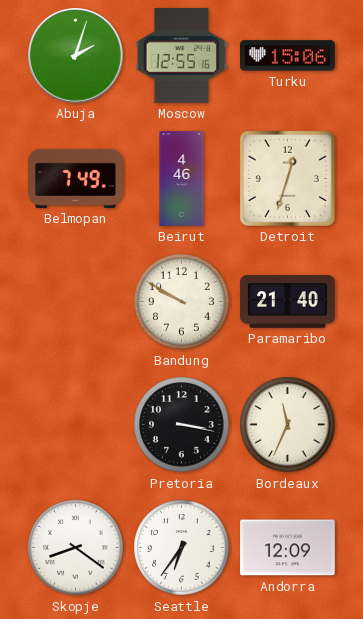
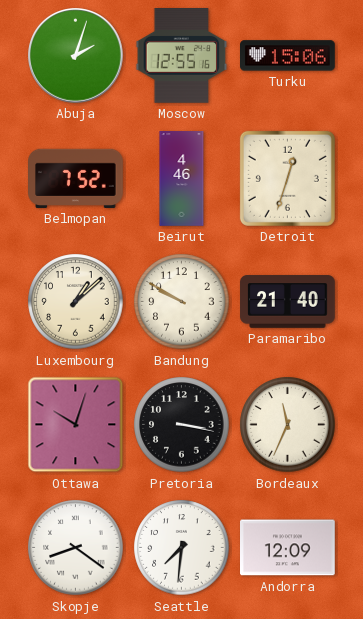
Belmopan: 7:49 -> 7:52
Luxembourg: none -> 1:08
Ottawa: none -> 10:03
Seattle: 6:36 -> 7:31
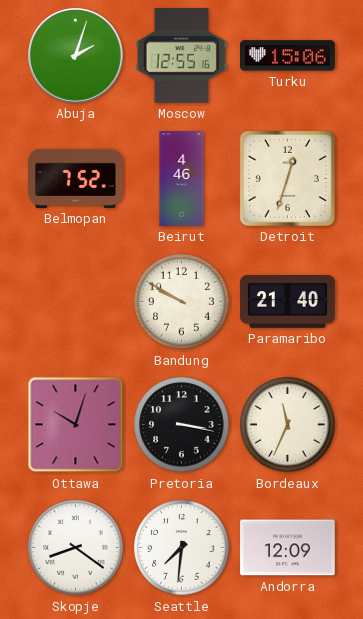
Luxembourg: 1:08 -> none
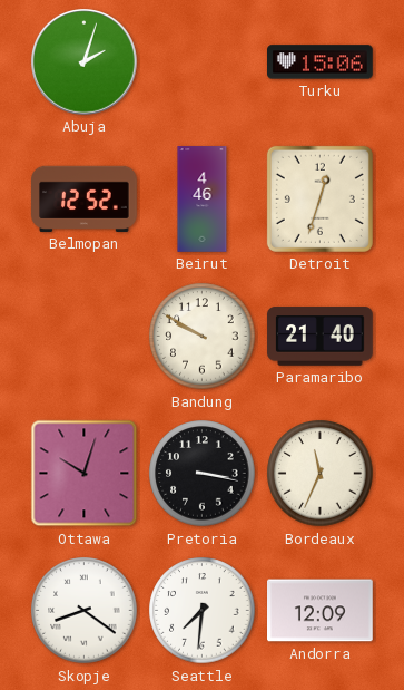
Moscow: 12:55 -> none
Belmopan: 7:52 -> 12:52
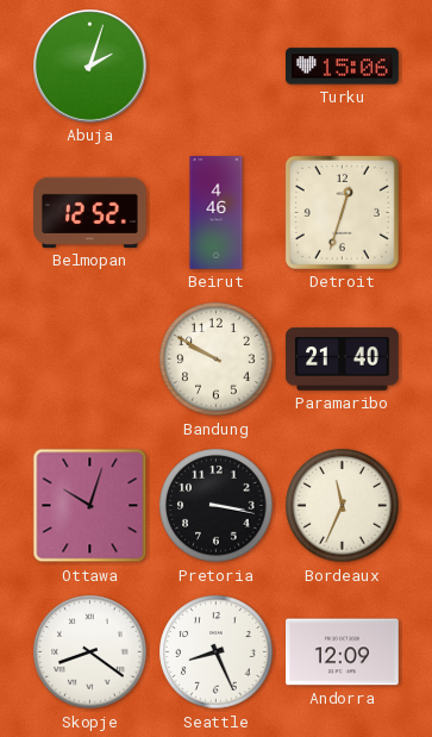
Seattle: 7:31 -> 8:26
